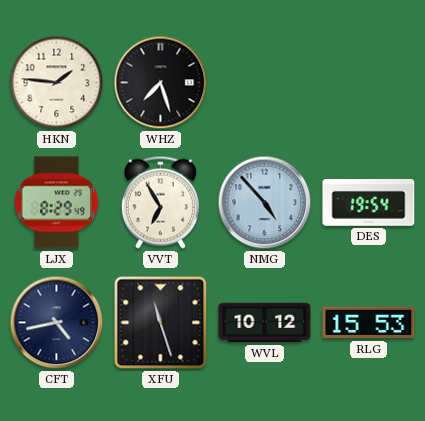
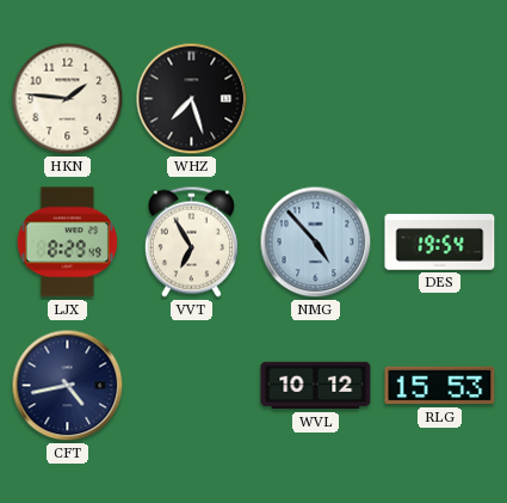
XFU: 11:27 -> none
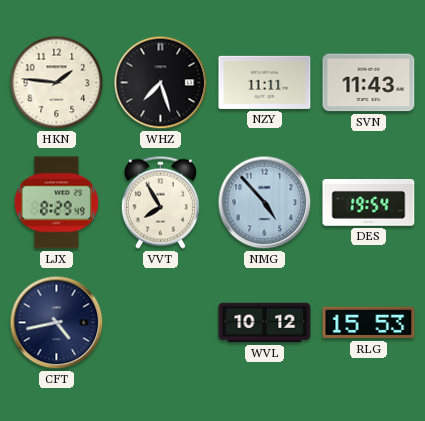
NZY: none -> 11:11
SVN: none -> 11:43
VVT: 6:55 -> 7:55
